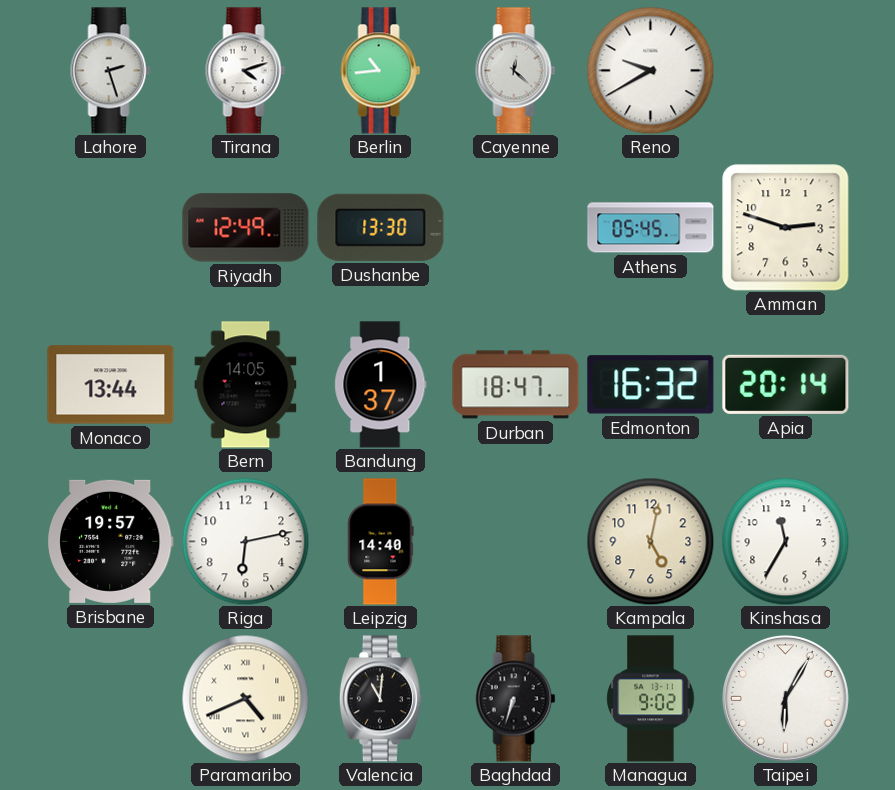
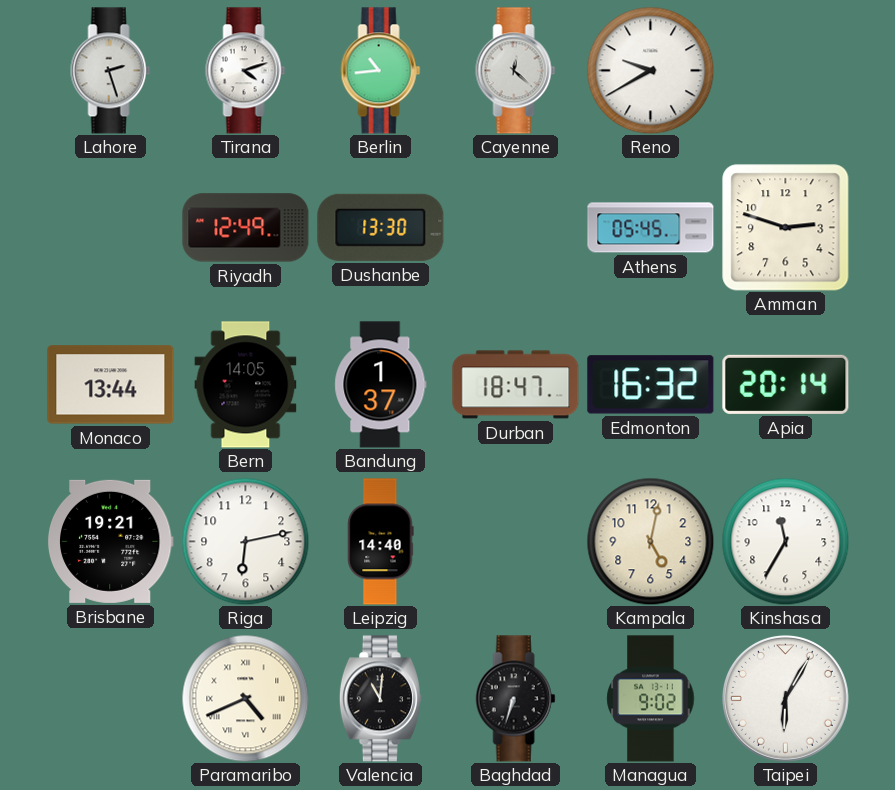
Brisbane: 19:57 -> 19:21
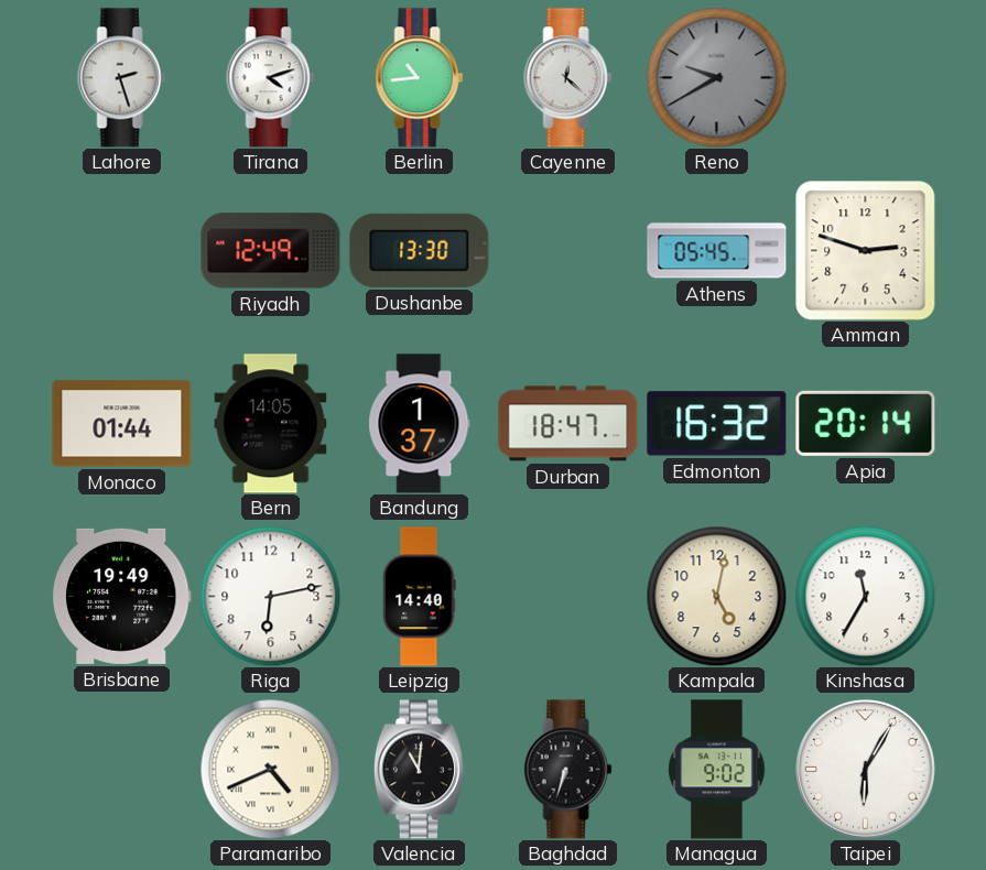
Reno dial: white -> grey
Monaco: 13:44 -> 01:44
Brisbane: 19:21 -> 19:49
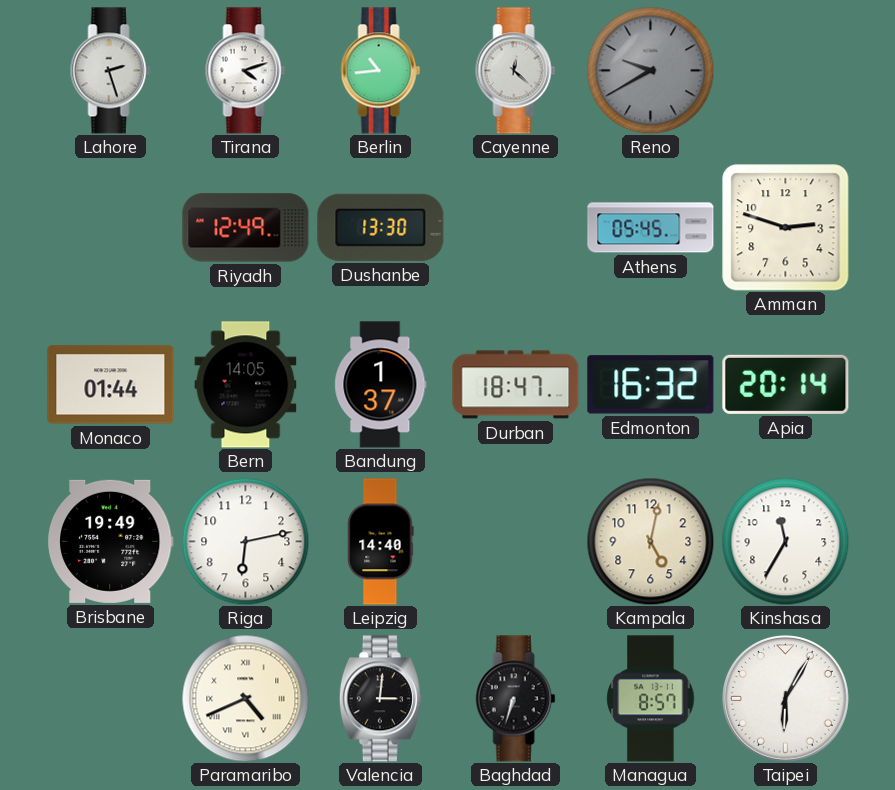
Valencia: 11:01 -> 3:01
Managua: 9:02 -> 8:57
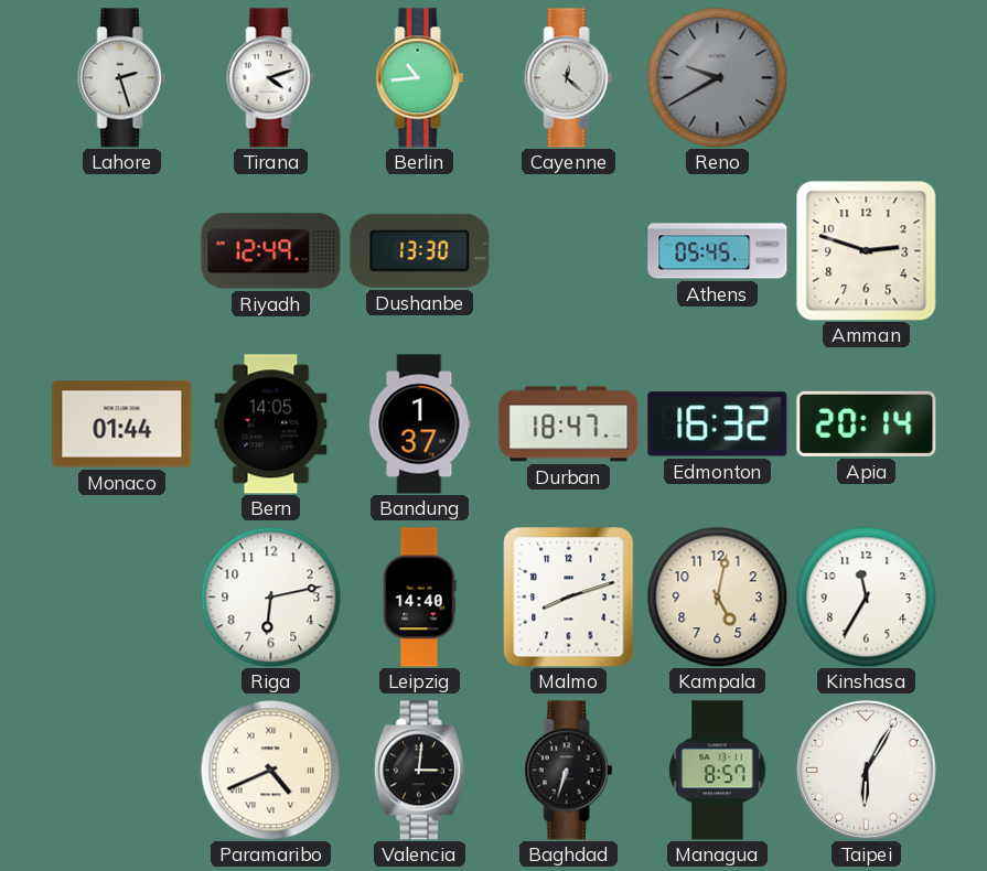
Brisbane: 19:49 -> none
Malmo: none -> 8:12
